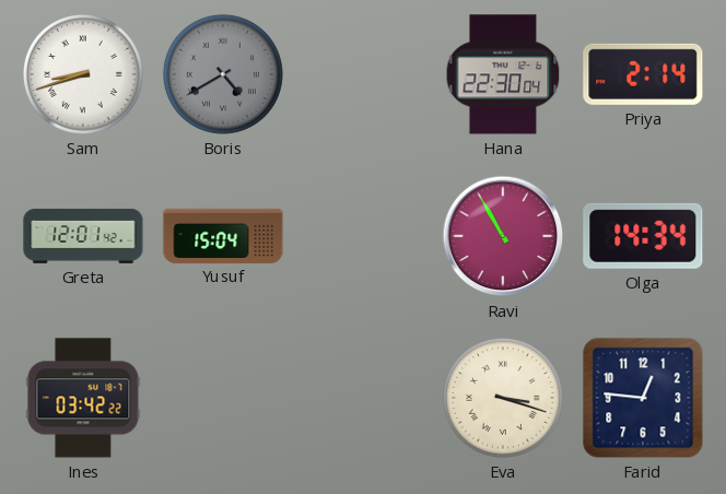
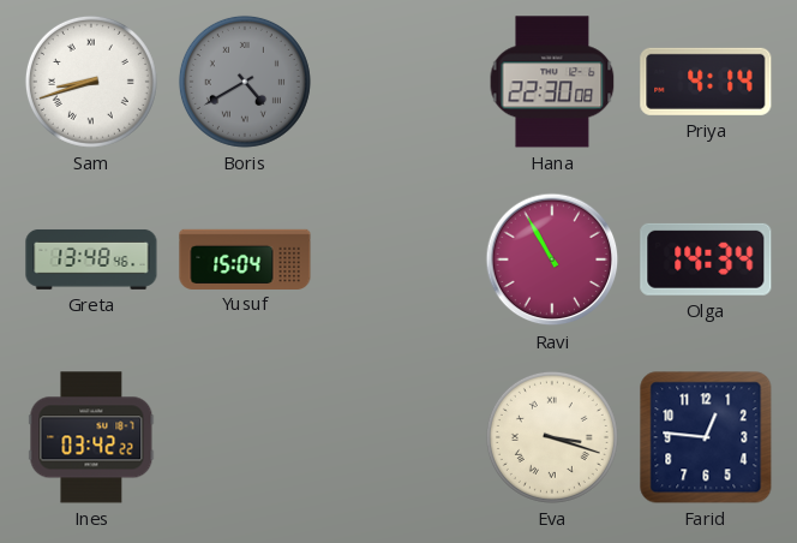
Hana: 22:30:04 -> 22:30:08
Priya: 2:14 -> 4:14
Greta: 12:01 -> 13:48
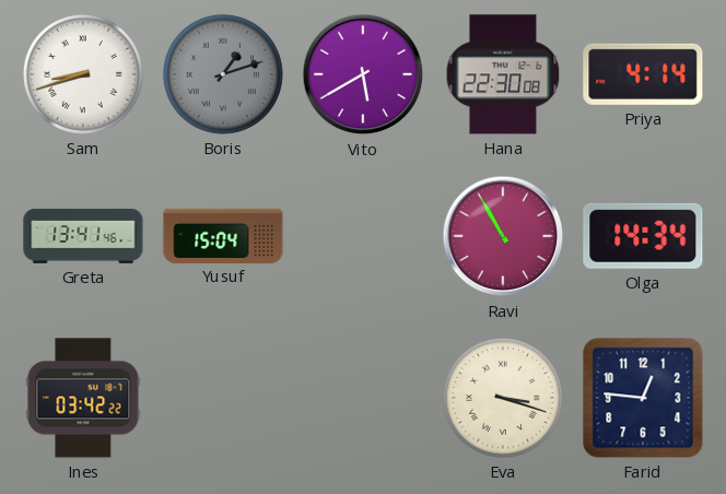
Boris: 4:40 -> 1:12
Vito: none -> 5:40
Greta: 13:48 -> 13:41
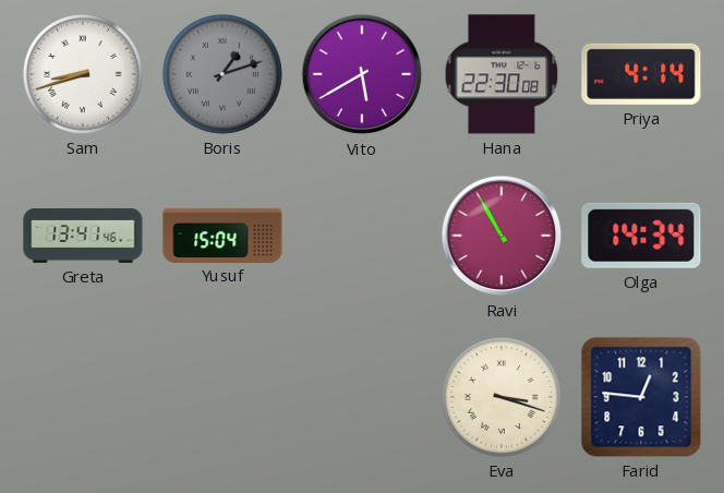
Ines: 03:42 -> none
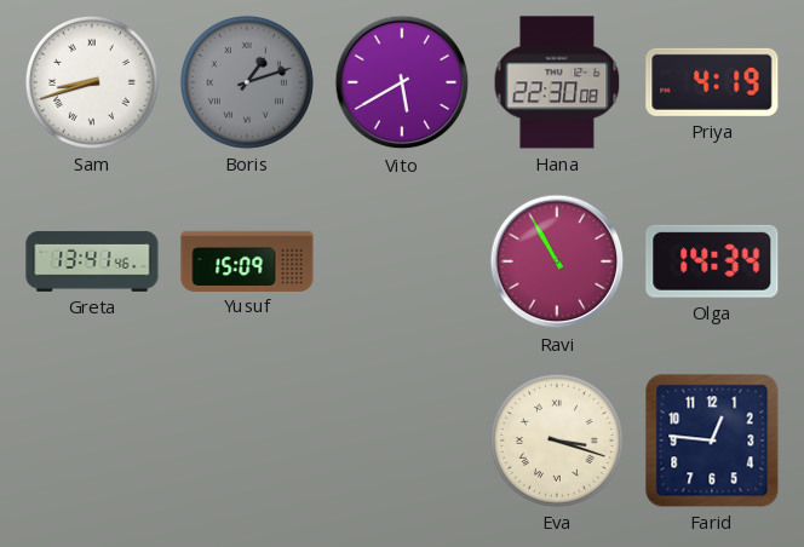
Priya: 4:14 -> 4:19
Yusuf: 15:04 -> 15:09
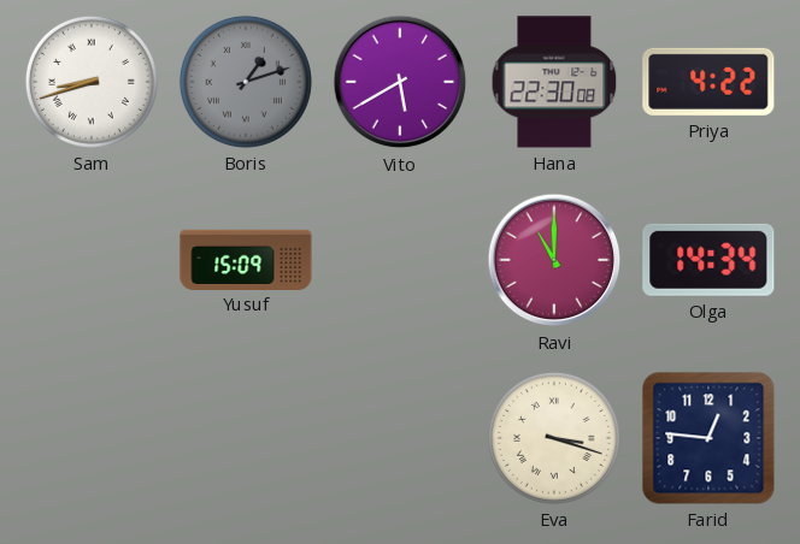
Priya: 4:19 -> 4:22
Greta: 13:41 -> none
Ravi: 10:55 -> 11:00
